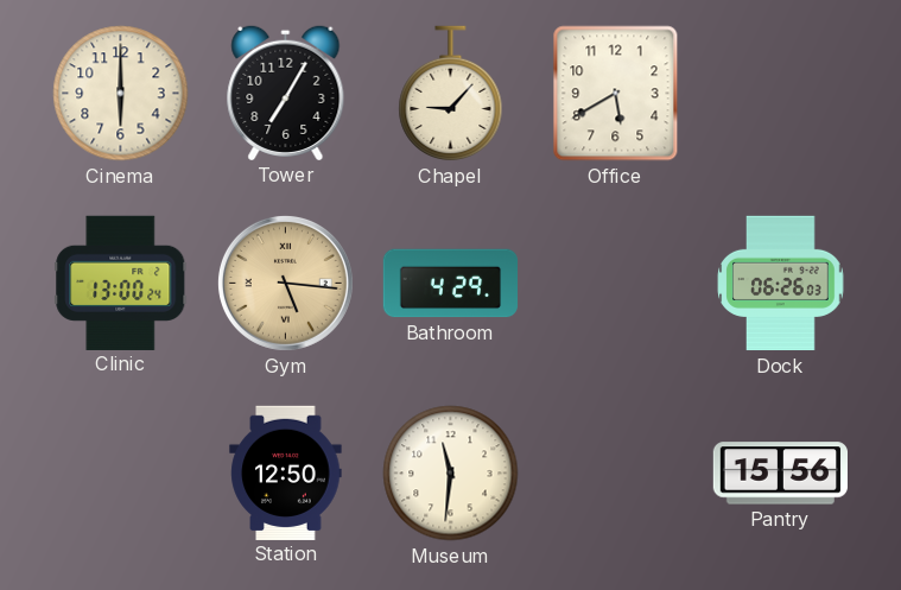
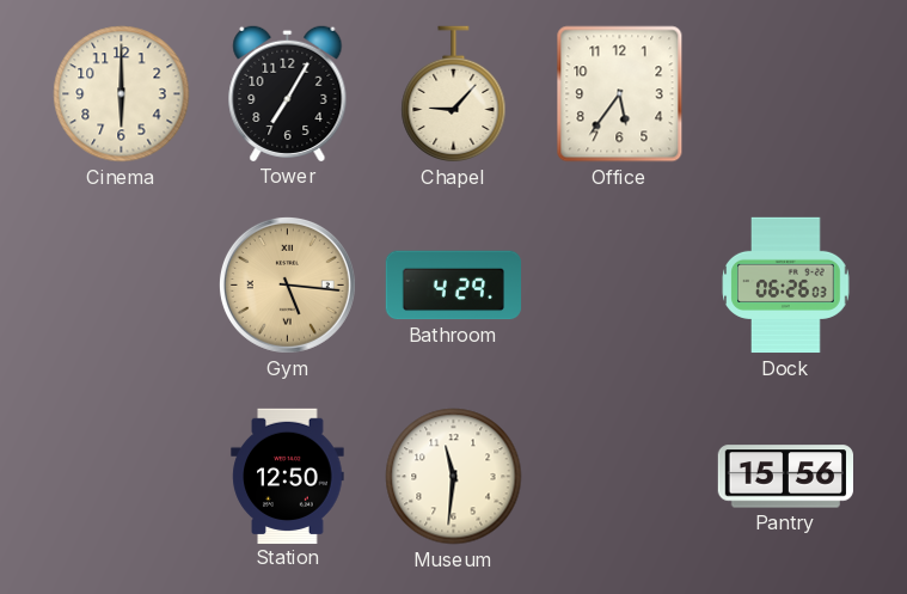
Office: 5:40 -> 5:36
Clinic: 13:00 -> none
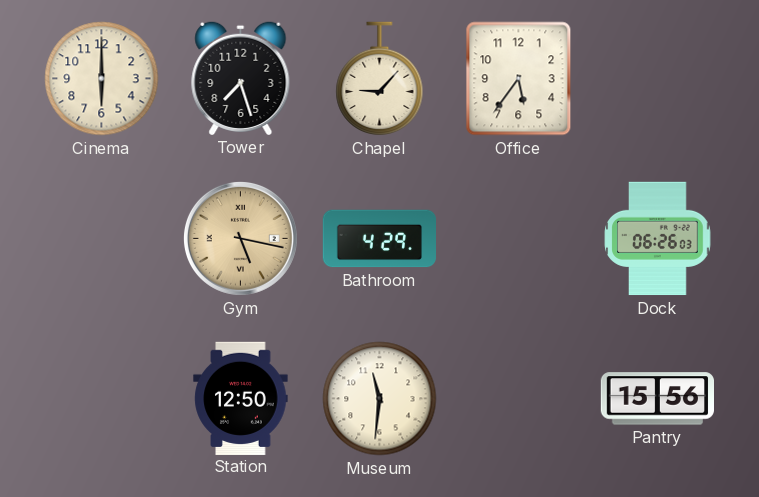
Tower: 7:05 -> 7:27
Gym: 5:16 -> 5:17
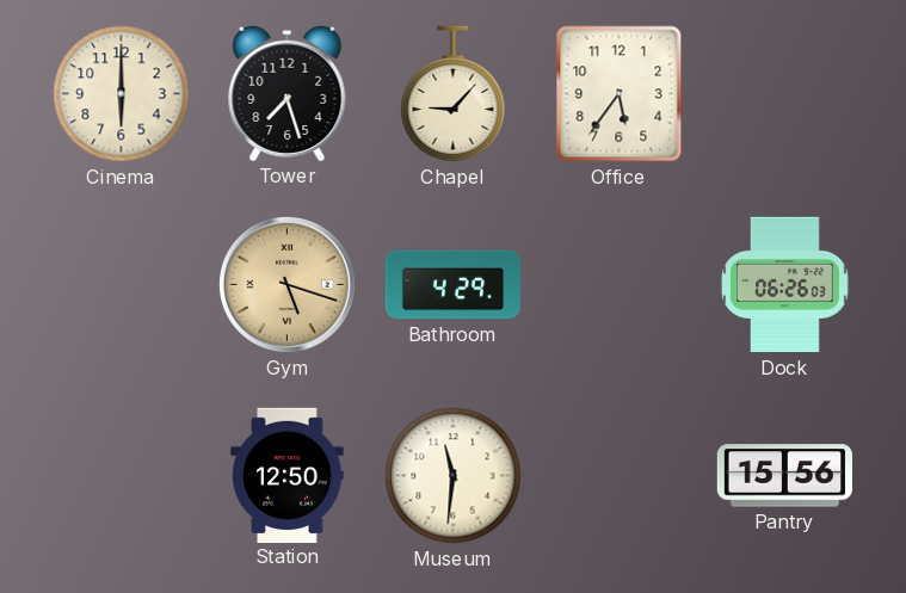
Gym: 5:17 -> 5:18
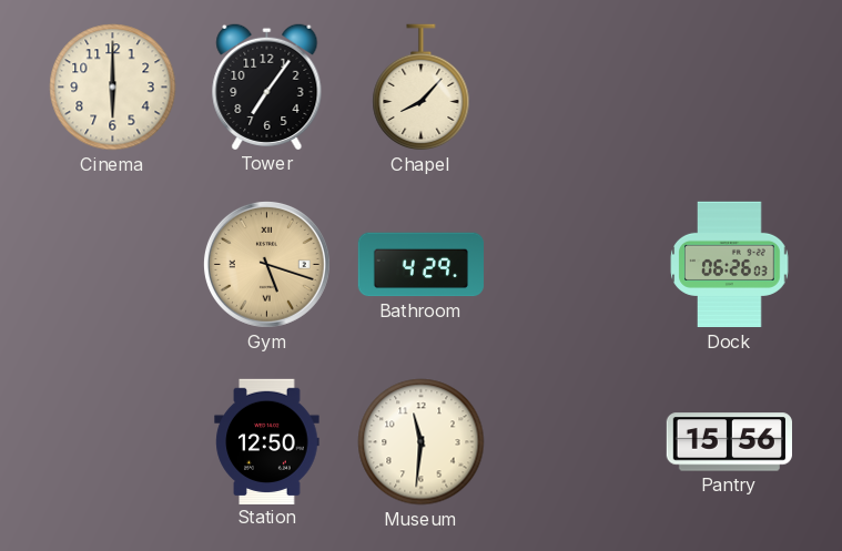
Tower: 7:27 -> 7:06
Chapel: 9:07 -> 8:07
Office: 5:36 -> none
